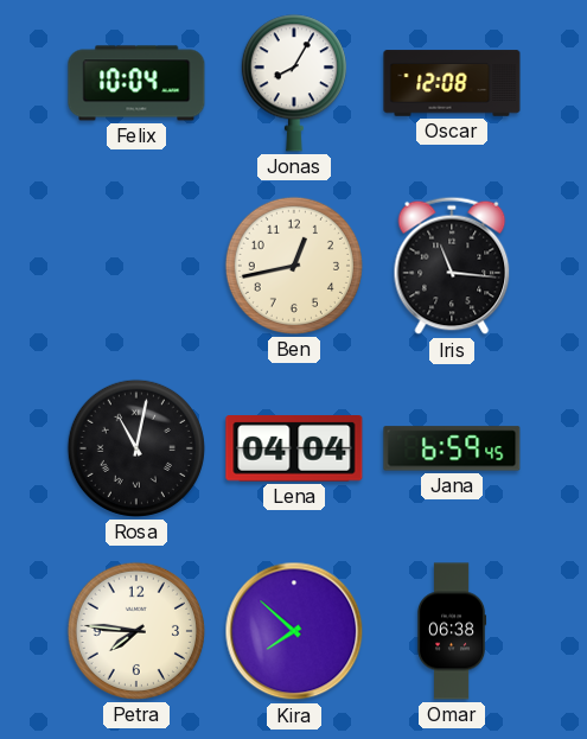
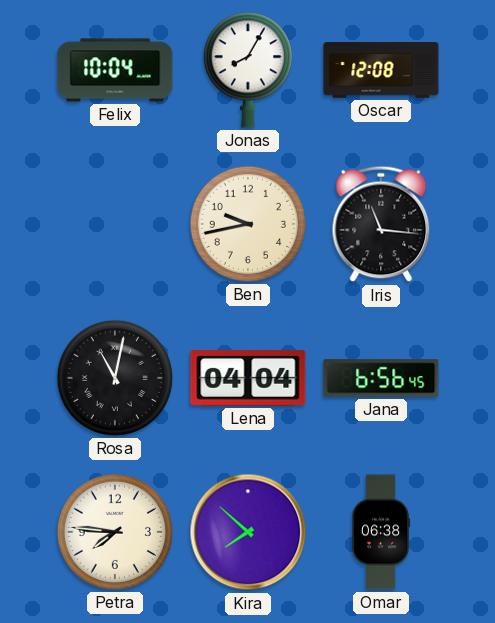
Ben: 12:43 -> 9:43
Jana: 6:59 -> 6:56
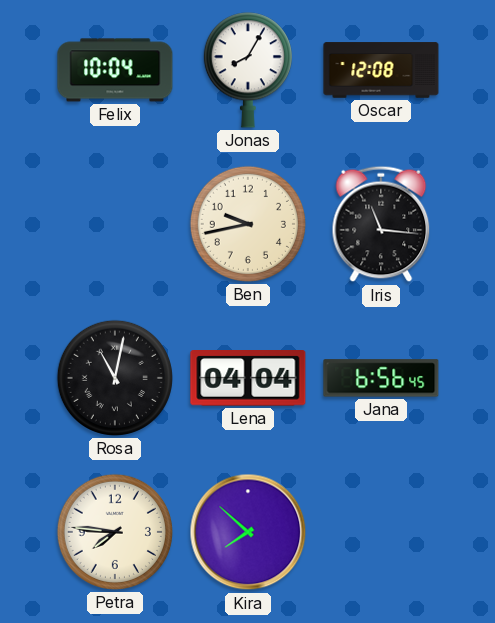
Omar: 06:38 -> none
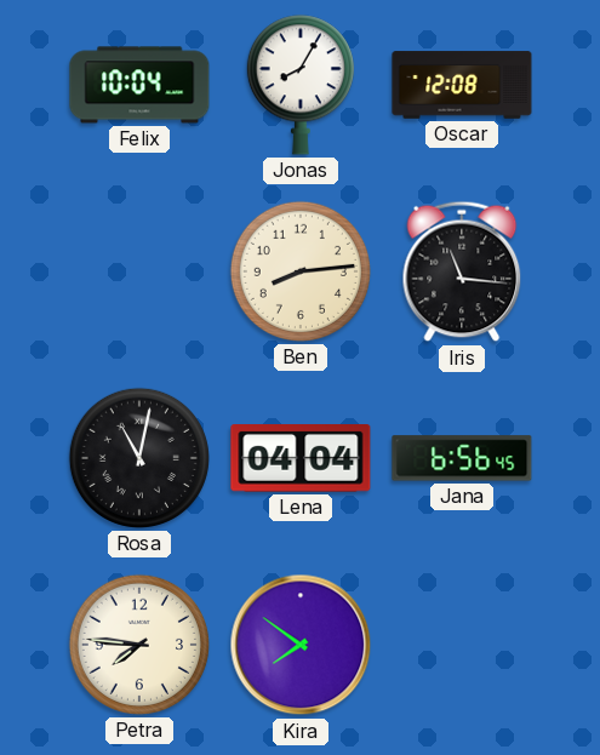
Ben: 9:43 -> 8:14
Kira: 7:52 -> 7:51
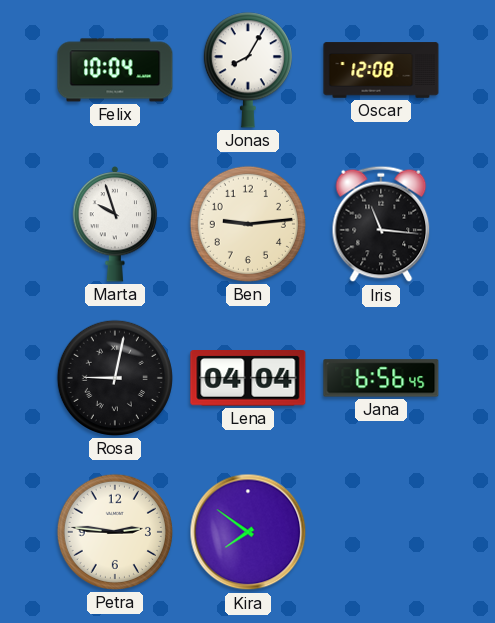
Marta: none -> 9:57
Ben: 8:14 -> 9:14
Rosa: 11:02 -> 9:02
Petra: 7:46 -> 2:46
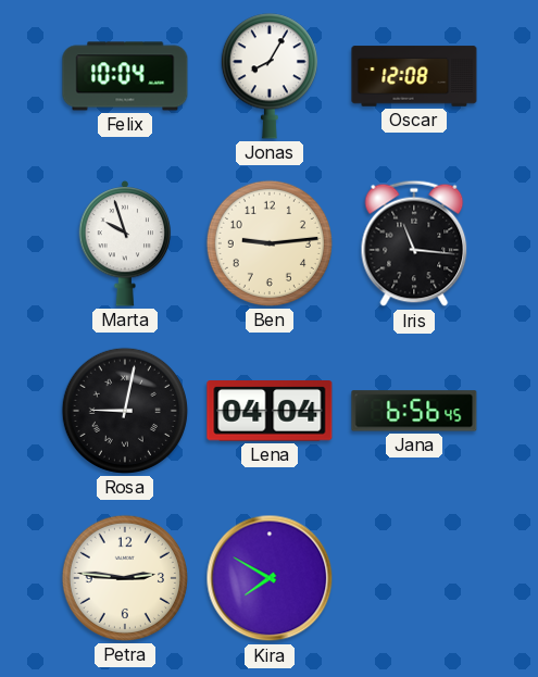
Kira: 7:51 -> 7:50
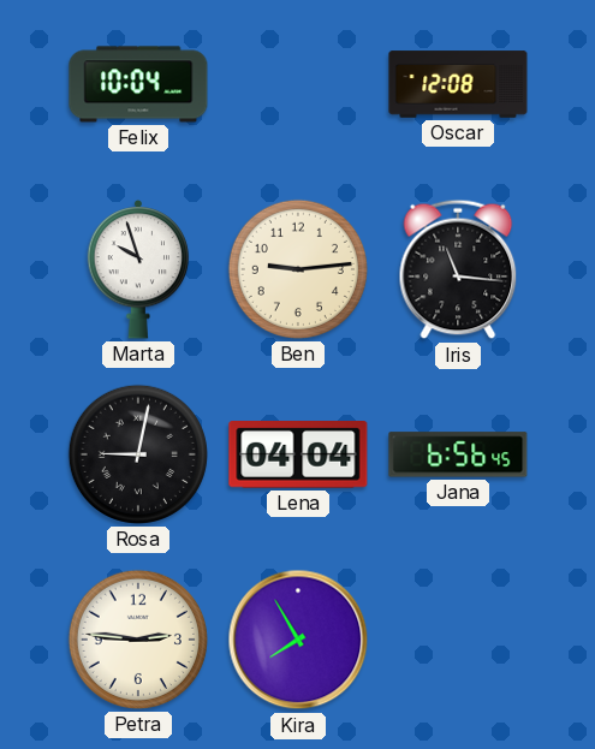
Jonas: 8:05 -> none
Kira: 7:50 -> 7:55
